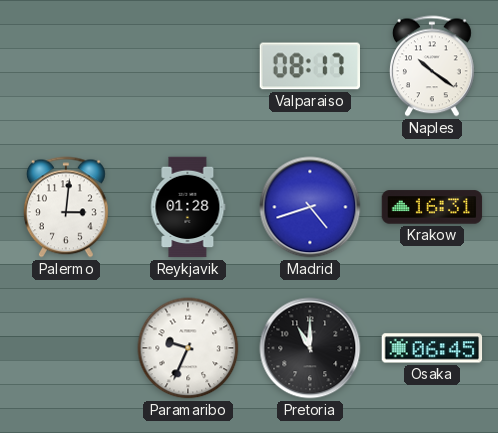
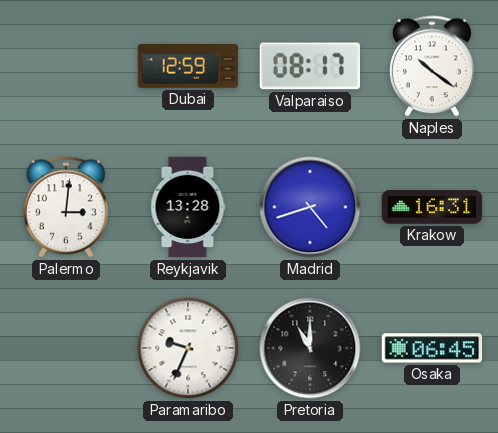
Dubai: none -> 12:59
Reykjavik: 01:28 -> 13:28
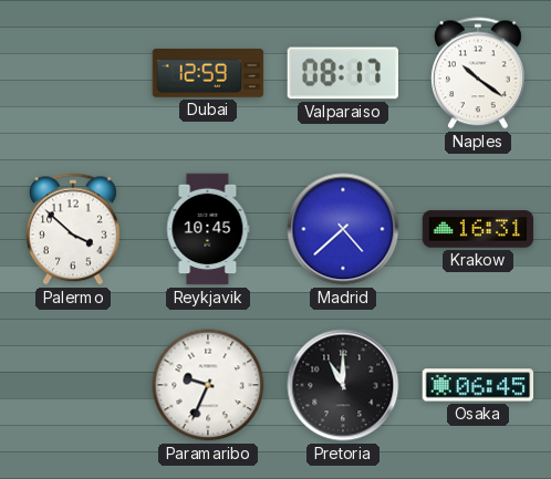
Palermo: 3:01 -> 3:52
Reykjavik: 13:28 -> 10:45
Madrid: 4:42 -> 4:38
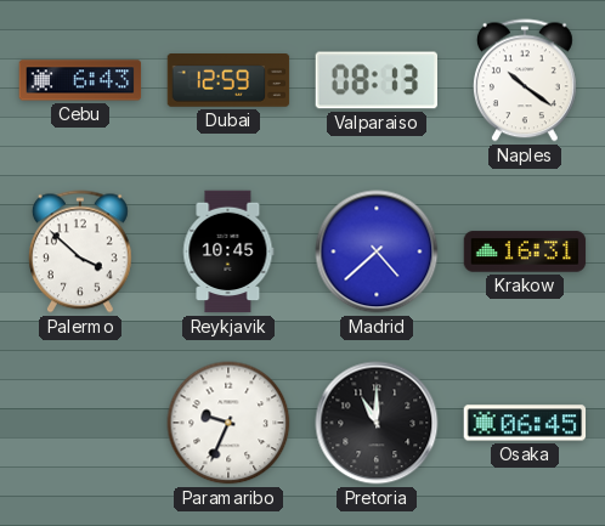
Cebu: none -> 6:43
Valparaiso: 08:17 -> 08:13
